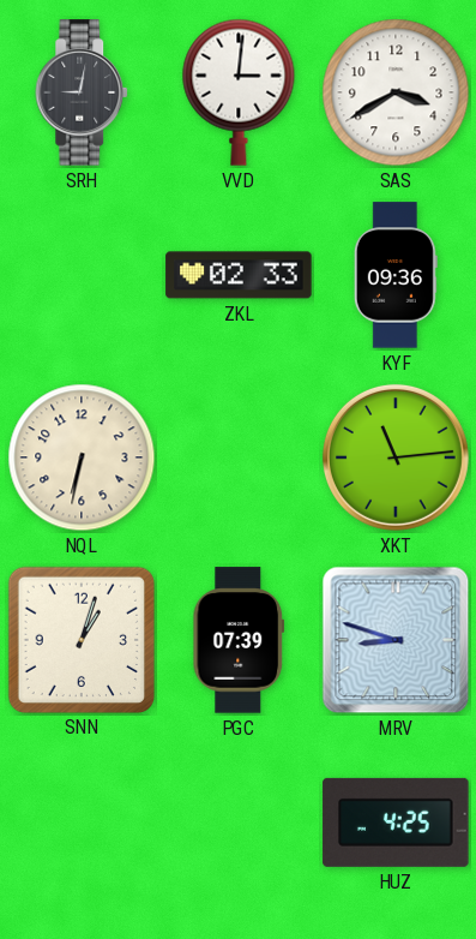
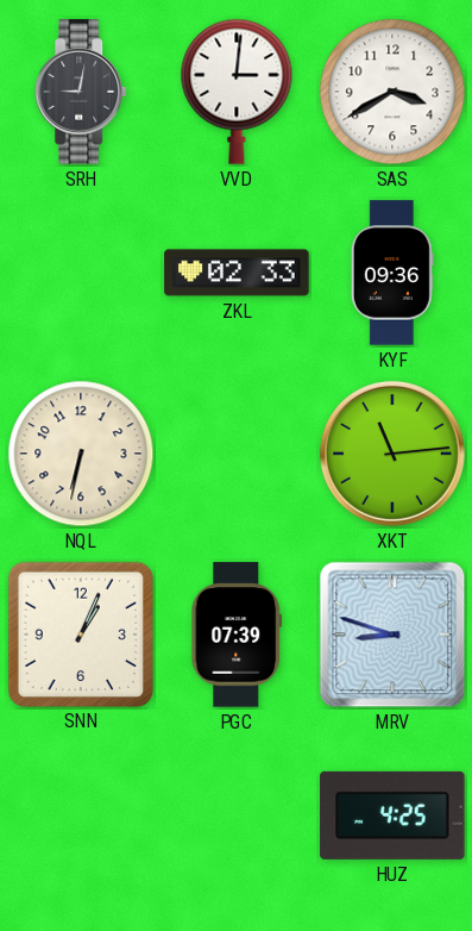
SNN: 1:03 -> 1:04
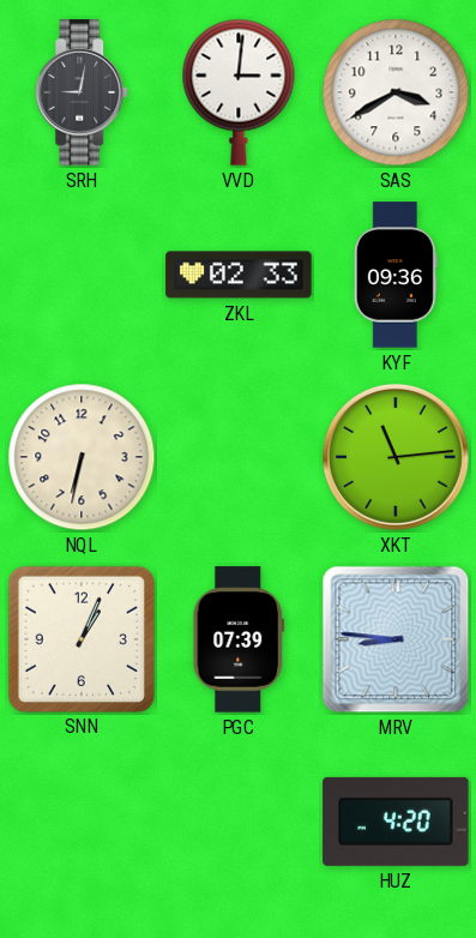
MRV: 8:48 -> 8:46
HUZ: 4:25 -> 4:20
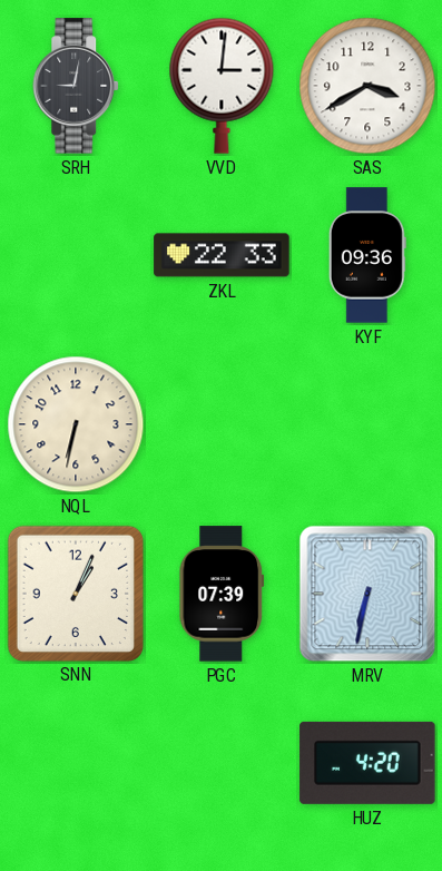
ZKL: 02:33 -> 22:33
XKT: 11:14 -> none
MRV: 8:46 -> 6:32
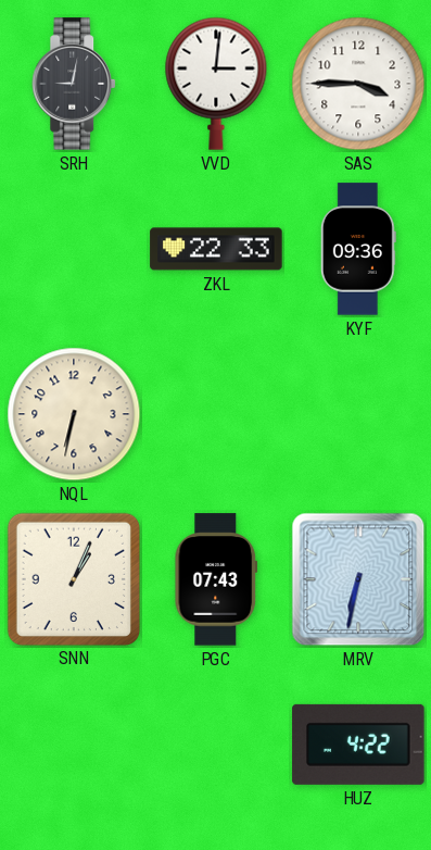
SAS: 3:40 -> 3:45
PGC: 07:39 -> 07:43
HUZ: 4:20 -> 4:22
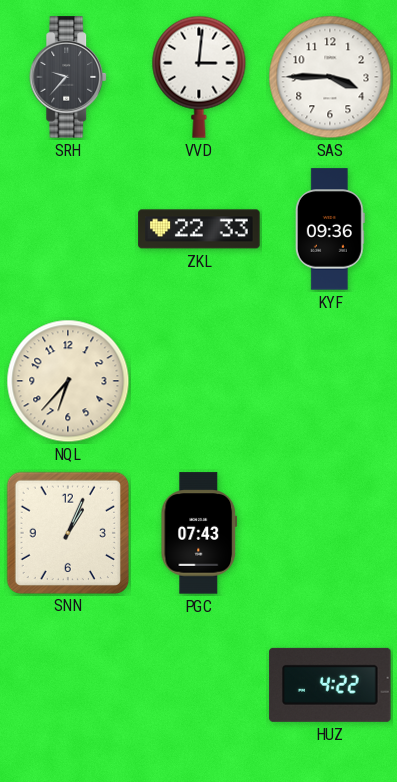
SRH: 9:02 -> 9:37
NQL: 6:32 -> 6:37
MRV: 6:32 -> none
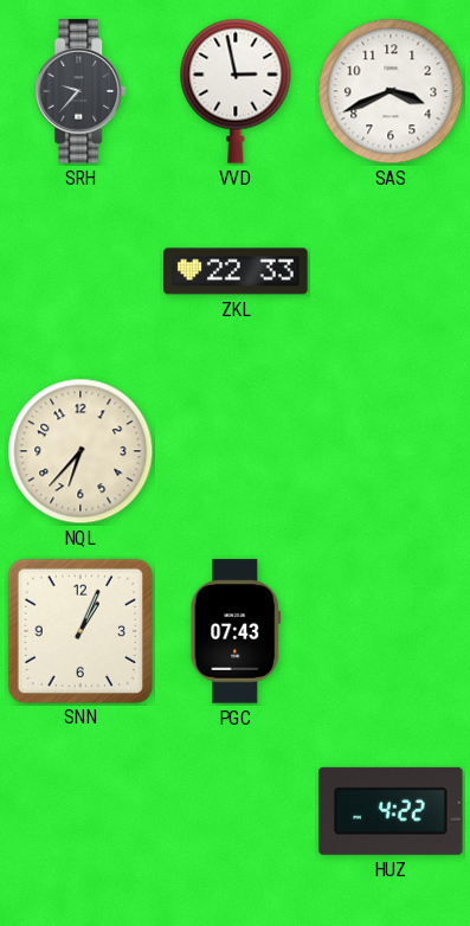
VVD: 3:01 -> 2:58
SAS: 3:45 -> 3:41
KYF: 09:36 -> none
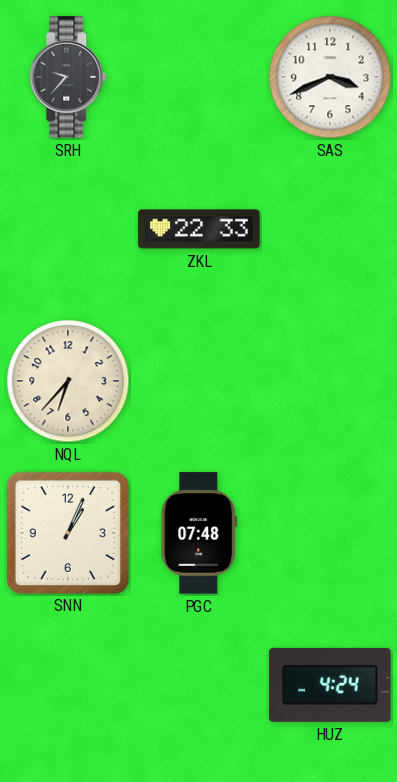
VVD: 2:58 -> none
PGC: 07:43 -> 07:48
HUZ: 4:22 -> 4:24
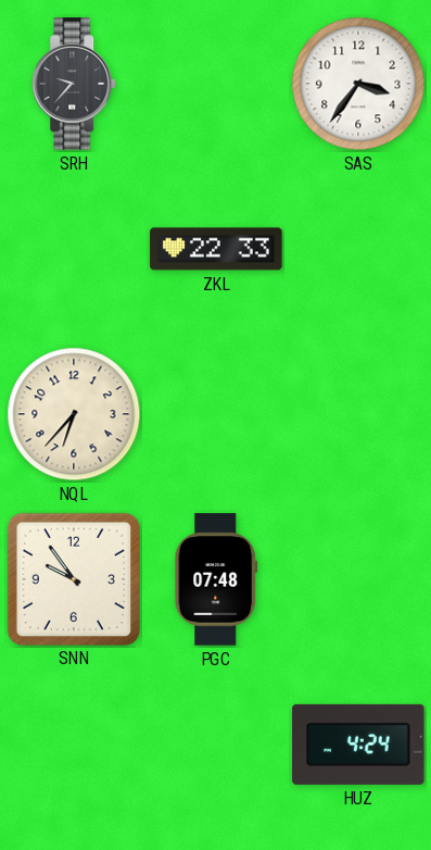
SAS: 3:41 -> 3:36
SNN: 1:04 -> 9:54
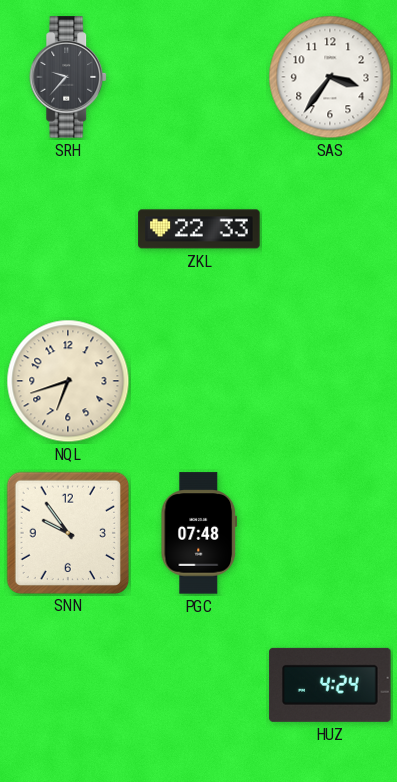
NQL: 6:37 -> 6:42
